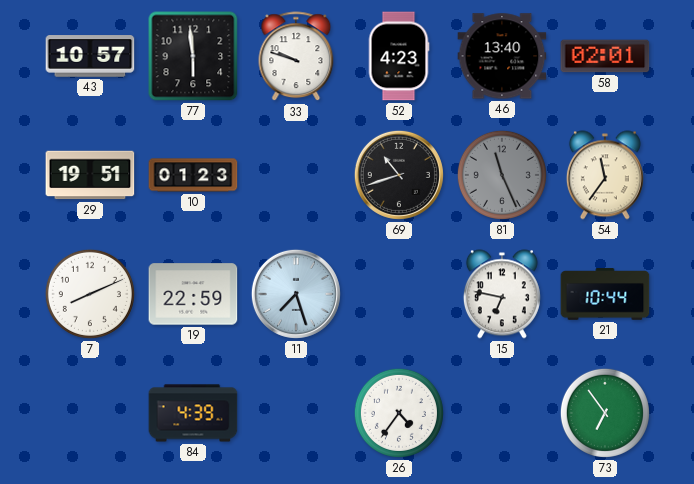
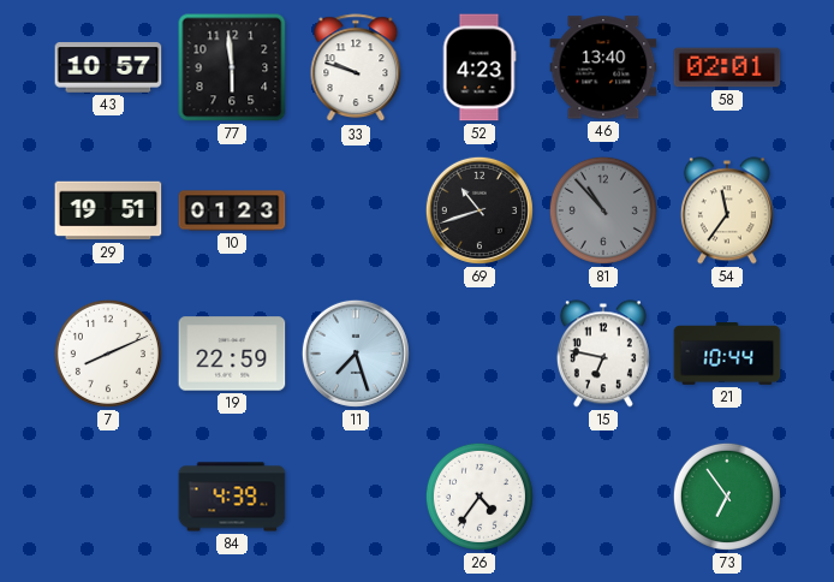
81: 11:26 -> 10:53
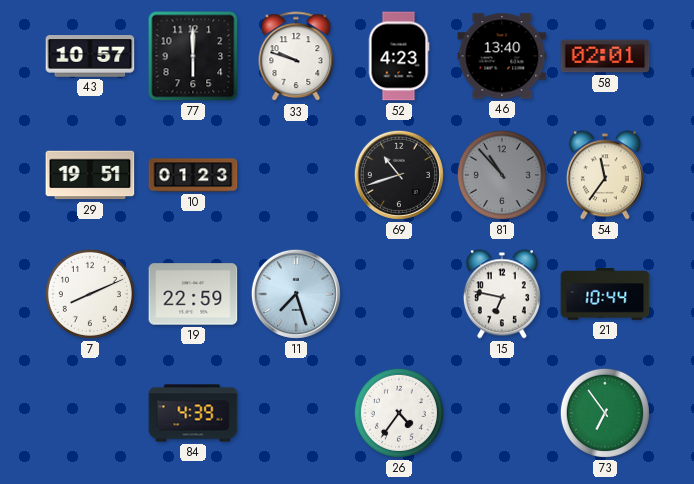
77: 5:59 -> 6:00
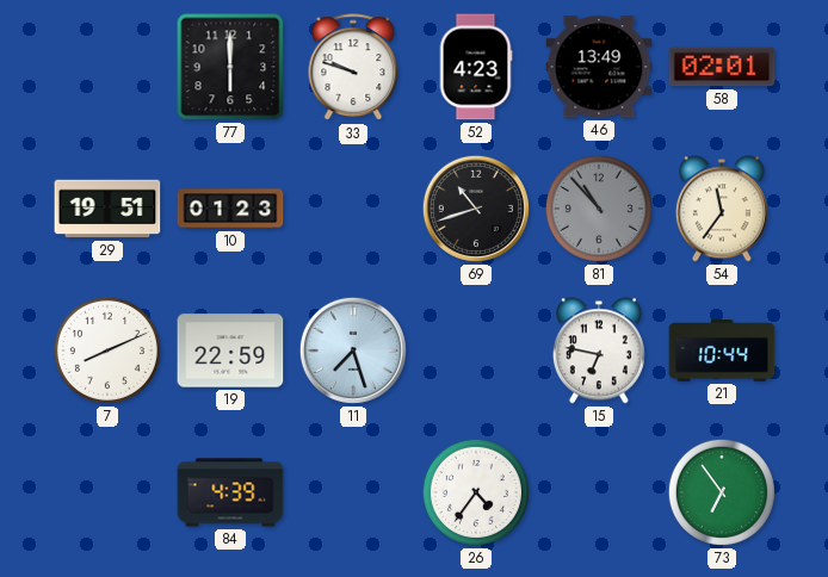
43: 10:57 -> none
46: 13:40 -> 13:49
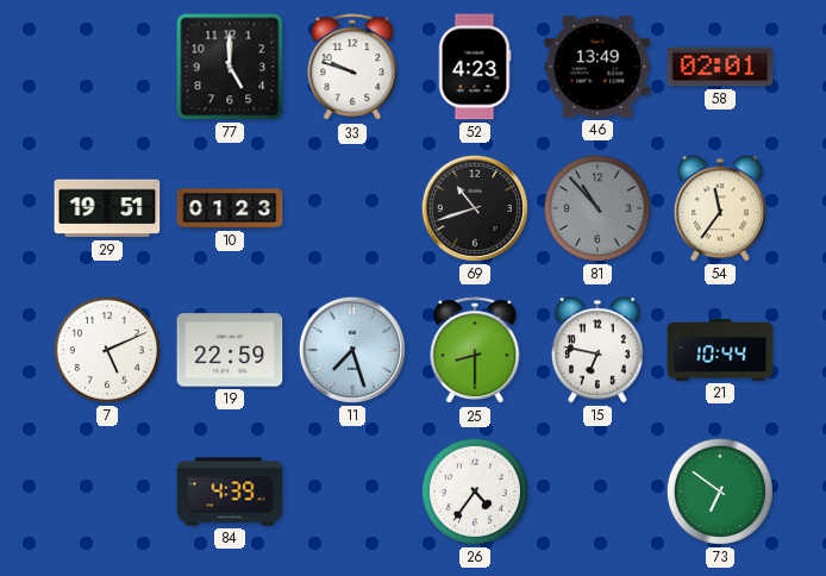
77: 6:00 -> 5:00
7: 8:11 -> 5:11
25: none -> 8:30
73: 6:54 -> 6:51
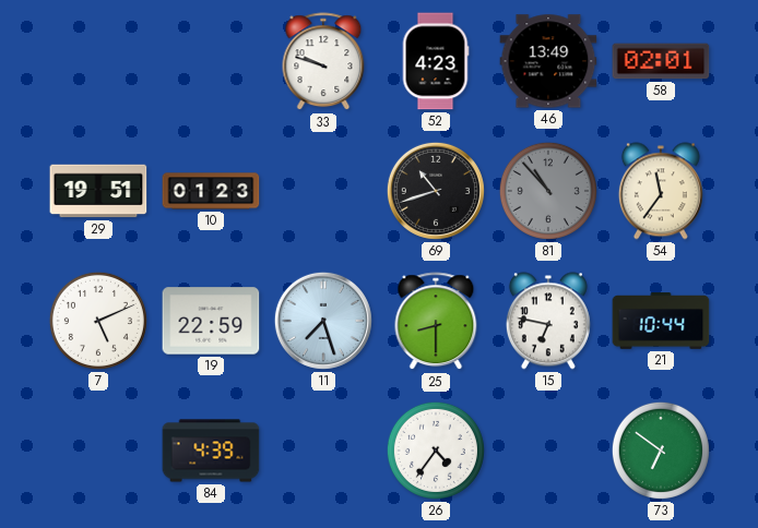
77: 5:00 -> none
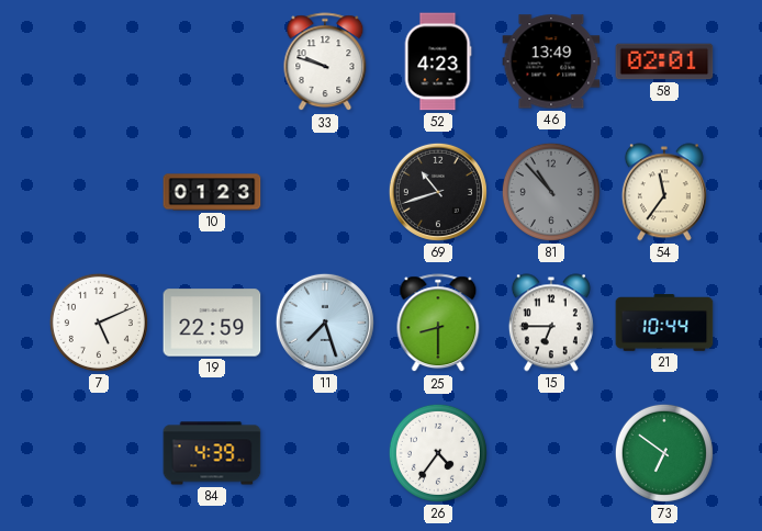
29: 19:51 -> none
15: 6:47 -> 6:45
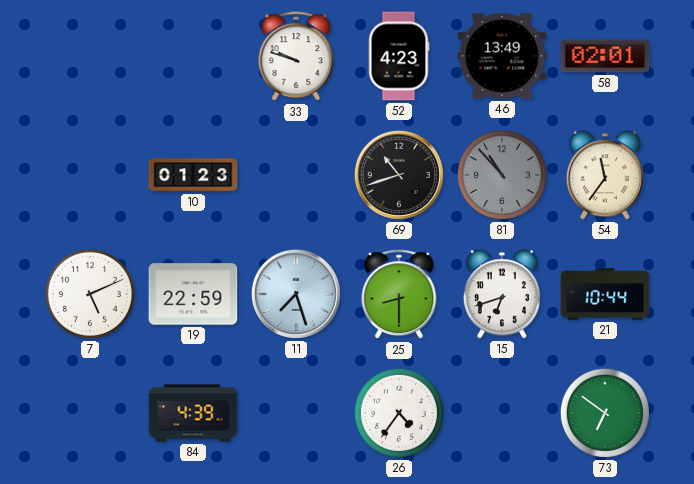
15: 6:45 -> 6:42
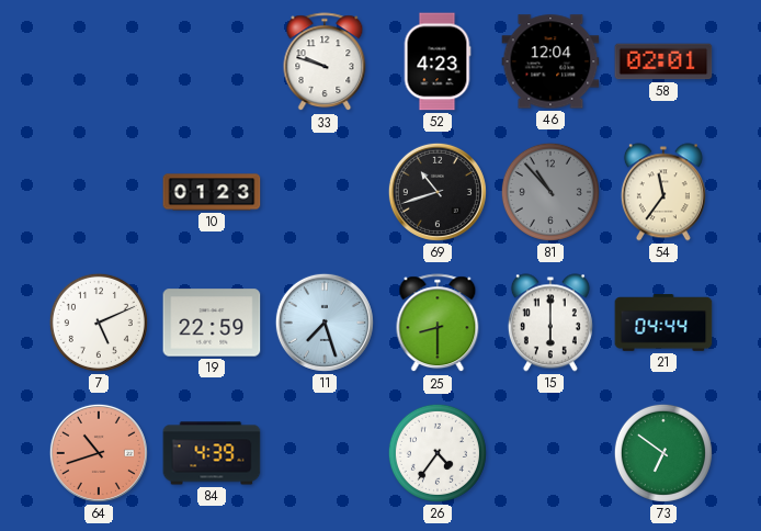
46: 13:49 -> 12:04
15: 6:42 -> 6:00
21: 10:44 -> 04:44
64: none -> 10:42
